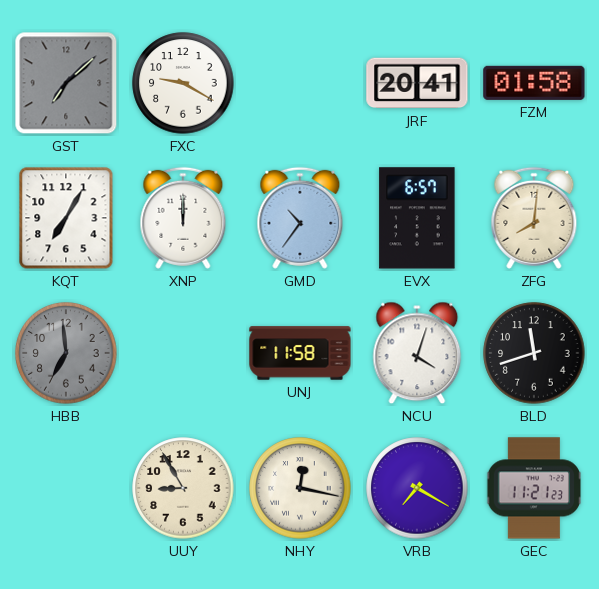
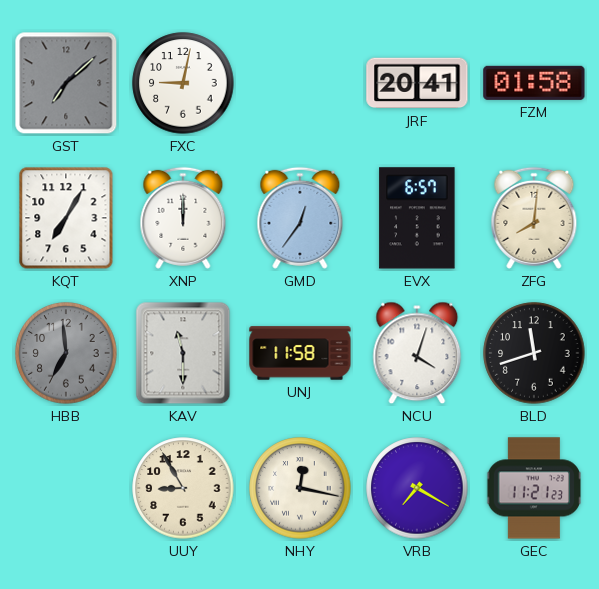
FXC: 9:20 -> 9:02
GMD: 10:36 -> 12:36
KAV: none -> 11:30
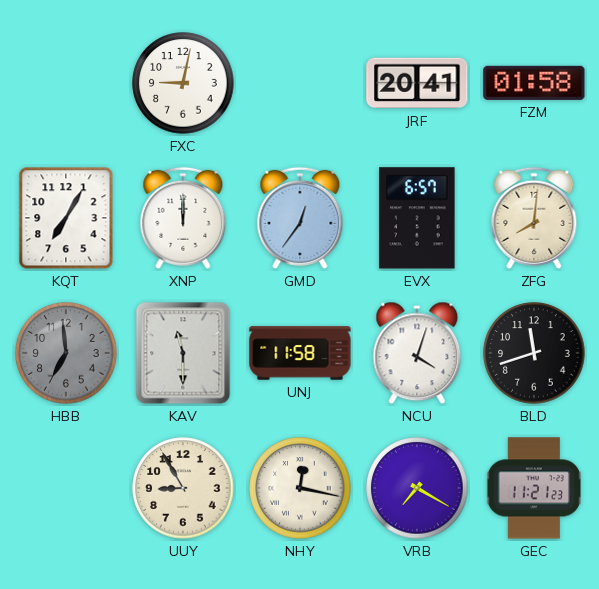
GST: 7:08 -> none
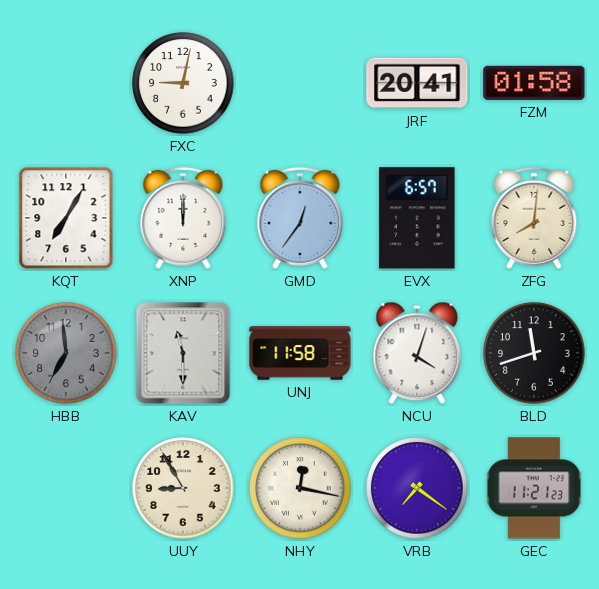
VRB: 7:20 -> 7:21
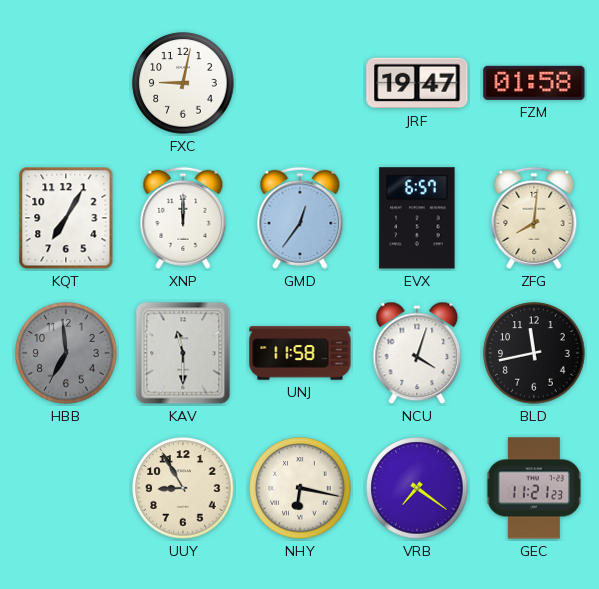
JRF: 20:41 -> 19:47
BLD: 11:42 -> 11:43
NHY: 12:17 -> 6:17
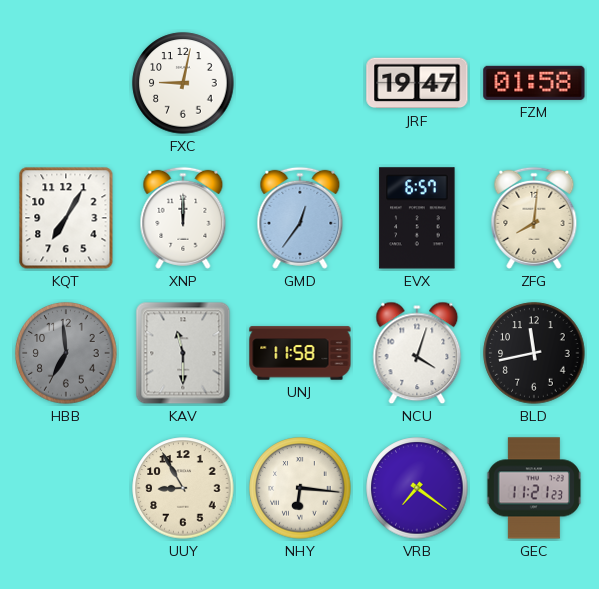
NHY: 6:17 -> 6:16
